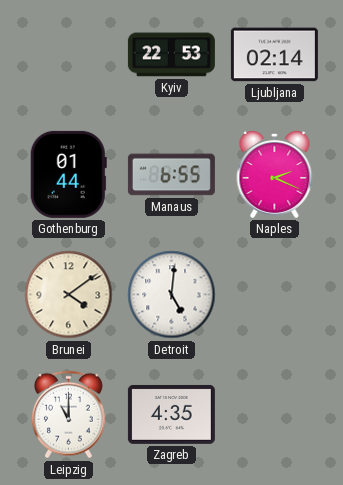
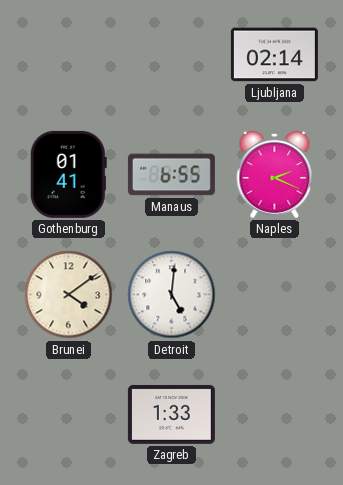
Kyiv: 22:53 -> none
Gothenburg: 01:44 -> 01:41
Leipzig: 11:00 -> none
Zagreb: 4:35 -> 1:33
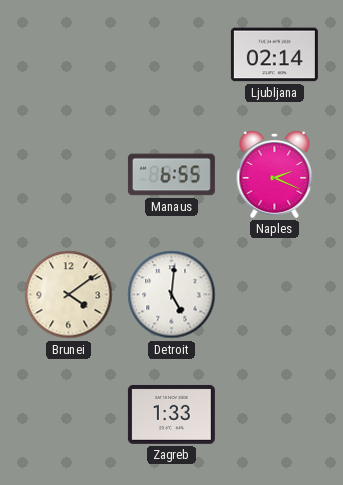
Gothenburg: 01:41 -> none
